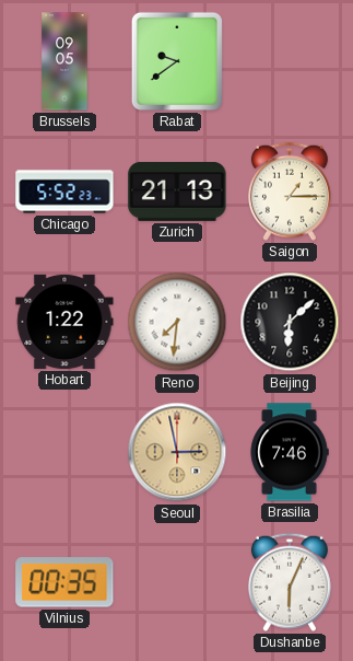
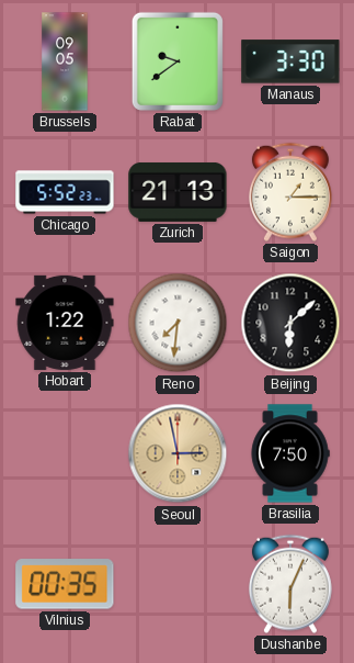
Manaus: none -> 3:30
Brasilia: 7:46 -> 7:50
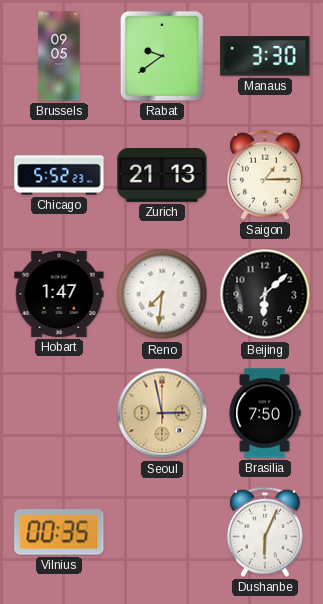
Hobart: 1:22 -> 1:47
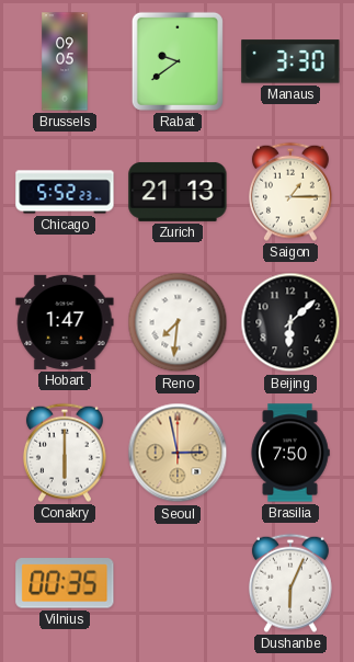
Conakry: none -> 6:00
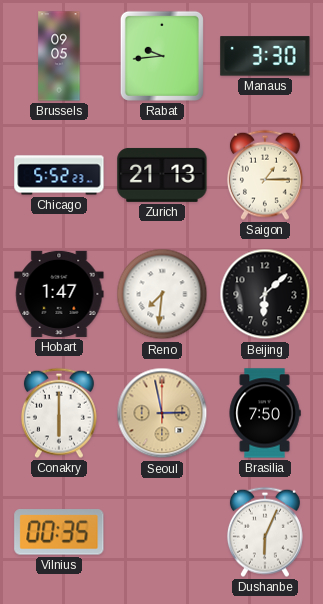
Rabat: 9:39 -> 9:44
